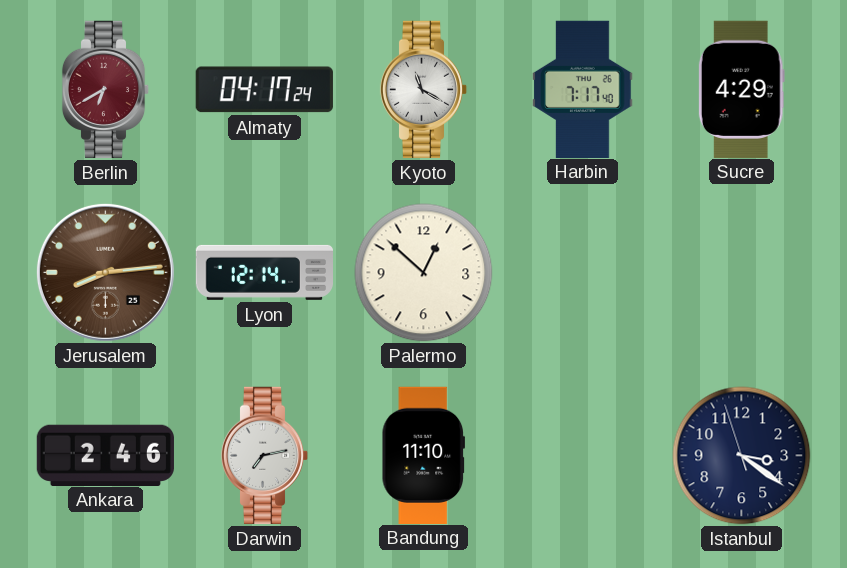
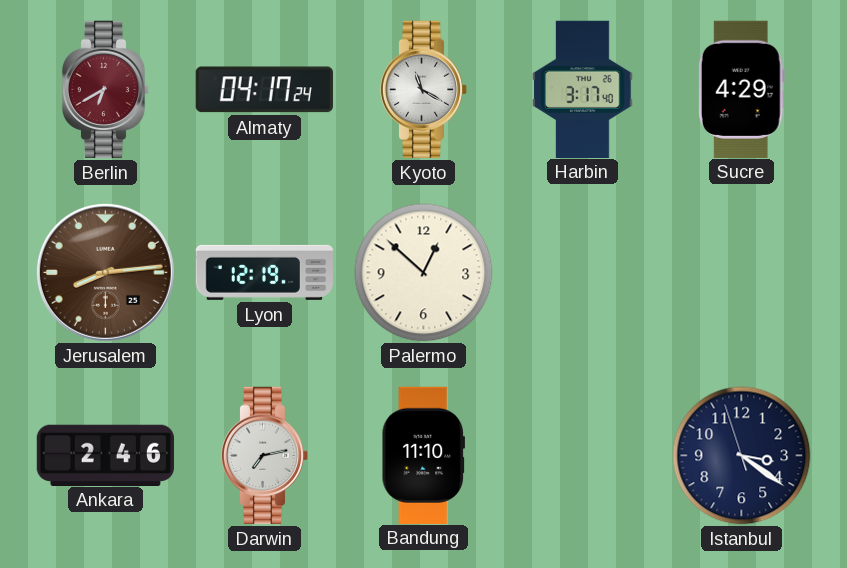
Harbin: 7:17 -> 3:17
Lyon: 12:14 -> 12:19
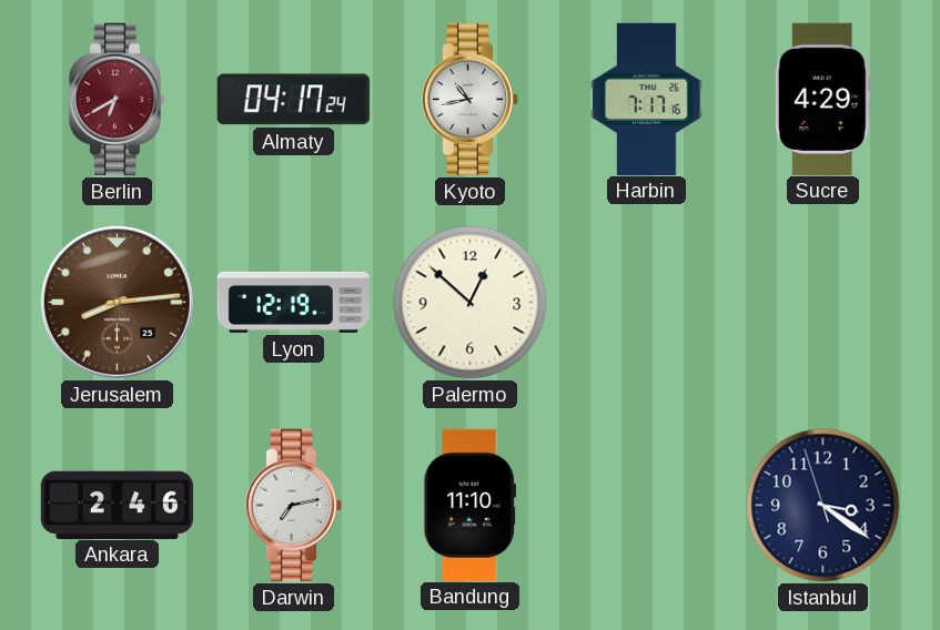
Kyoto: 11:20 -> 10:43
Harbin: 3:17 -> 7:17
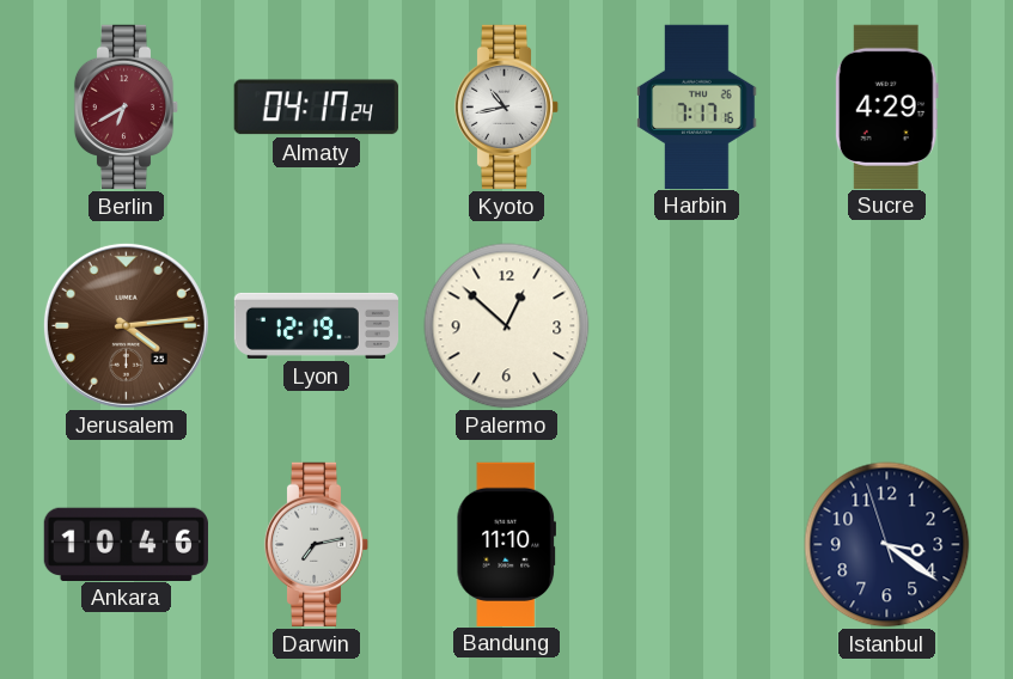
Jerusalem: 8:14 -> 4:14
Ankara: 2:46 -> 10:46
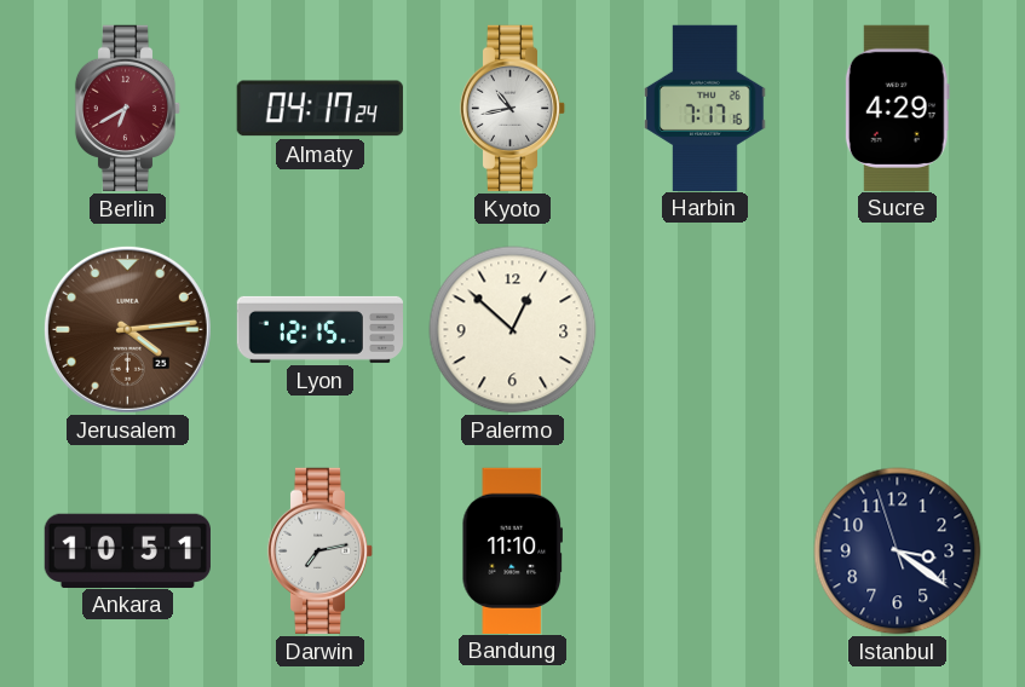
Lyon: 12:19 -> 12:15
Ankara: 10:46 -> 10:51
